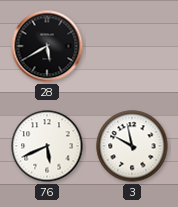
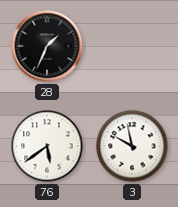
28: 5:40 -> 1:34
76: 5:41 -> 5:39
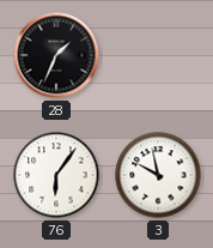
76: 5:39 -> 6:06
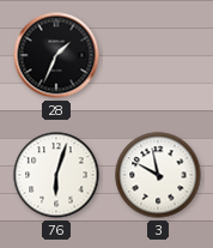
76: 6:06 -> 6:03
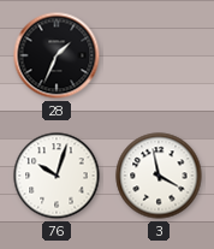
76: 6:03 -> 10:03
3: 9:58 -> 3:58
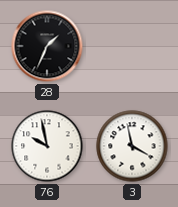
76: 10:03 -> 9:58
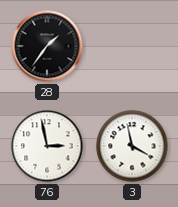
28: 1:34 -> 1:36
76: 9:58 -> 2:58
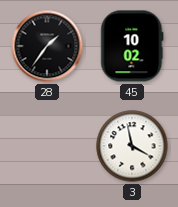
45: none -> 10:02
76: 2:58 -> none
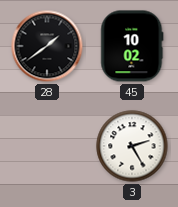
28: 1:36 -> 1:39
3: 3:58 -> 2:25
